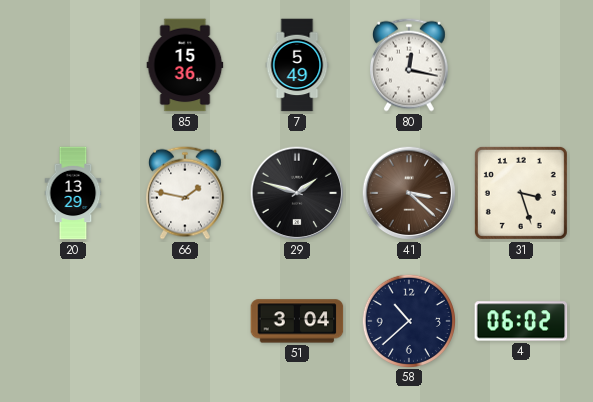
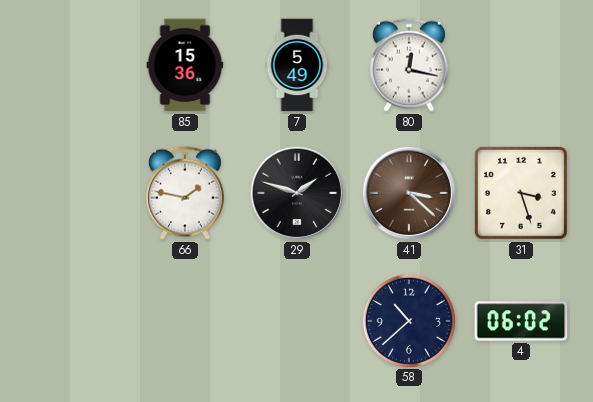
20: 13:29 -> none
51: 3:04 -> none
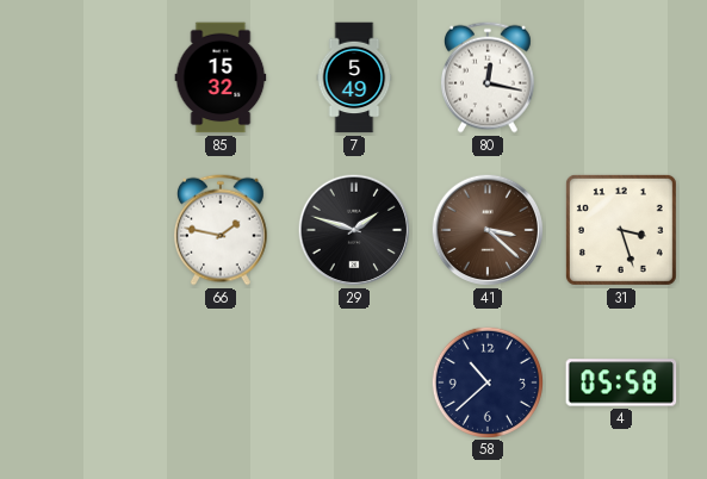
85: 15:36 -> 15:32
4: 06:02 -> 05:58
